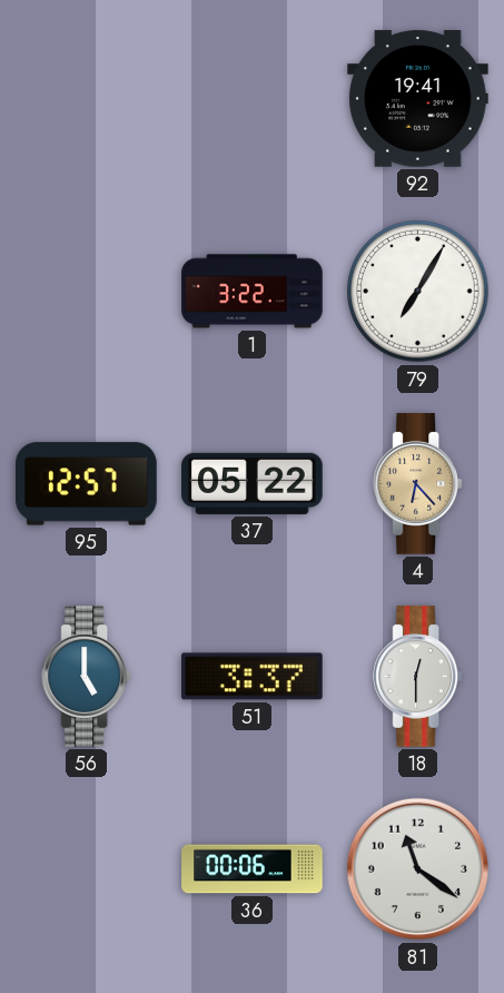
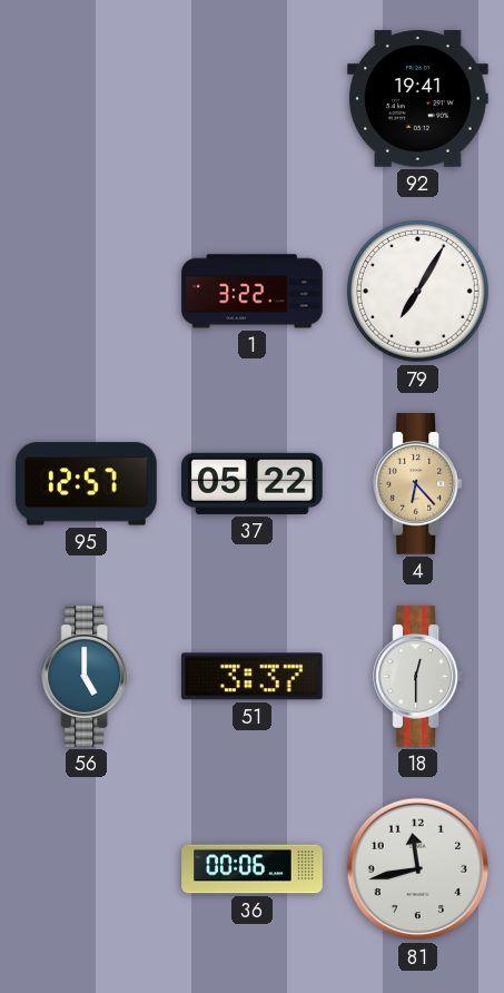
81: 11:21 -> 11:43
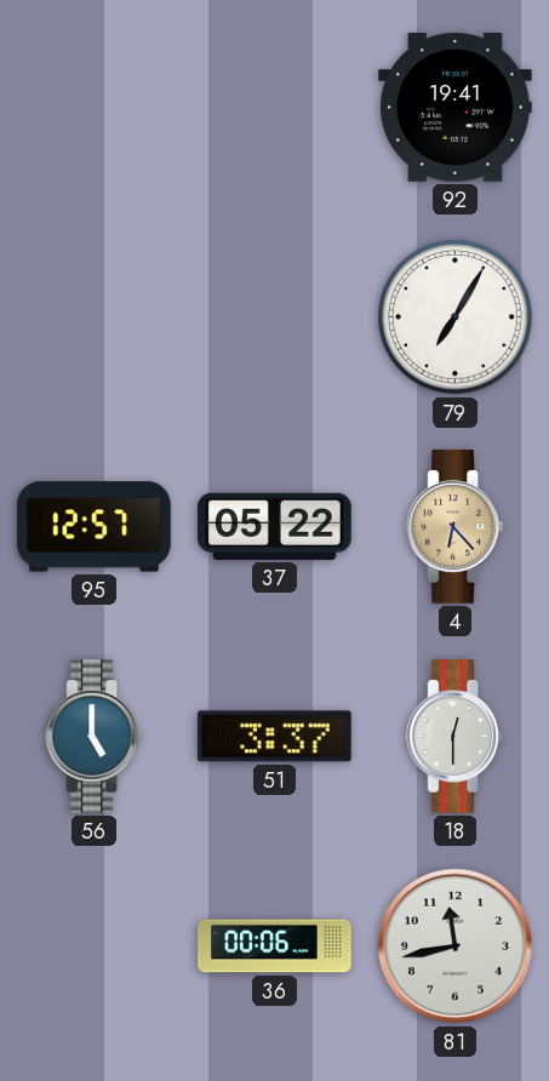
1: 3:22 -> none
